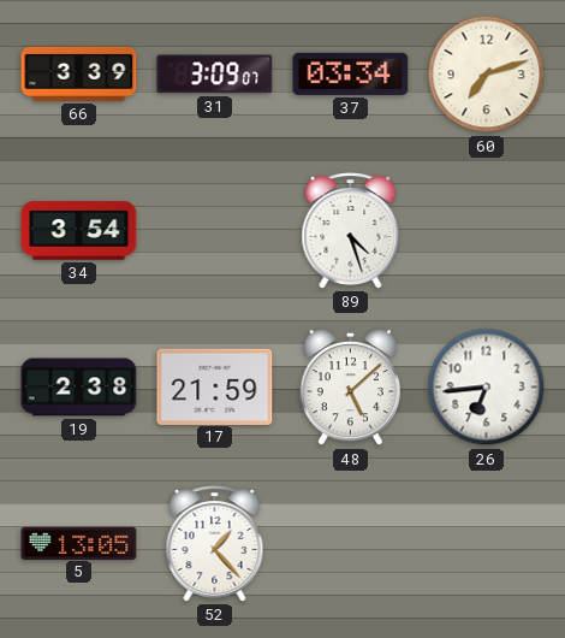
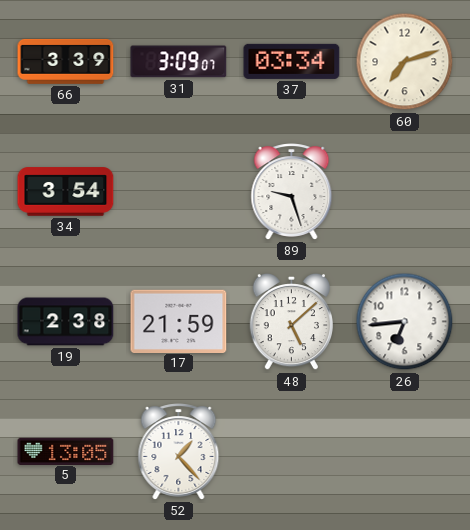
89: 4:27 -> 9:27
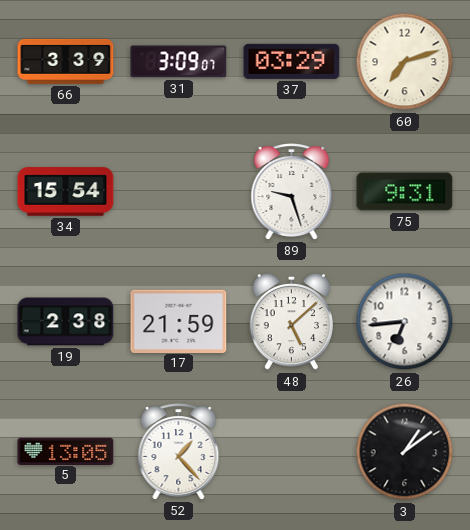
37: 03:34 -> 03:29
34: 3:54 -> 15:54
75: none -> 9:31
3: none -> 1:09
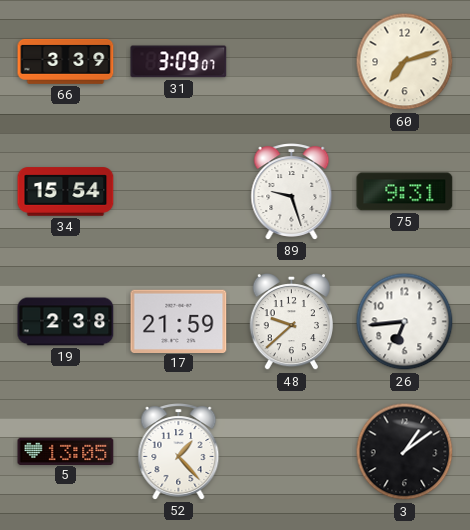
37: 03:29 -> none
48: 5:08 -> 9:38
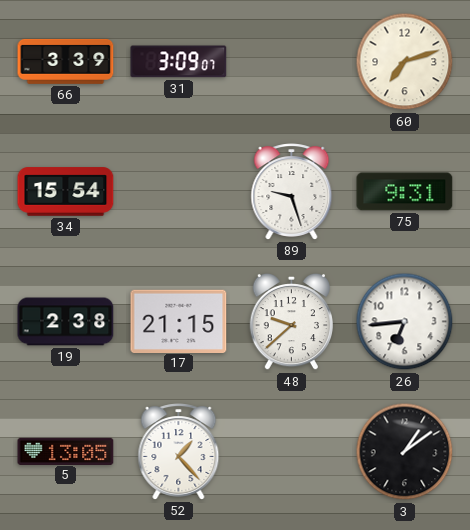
17: 21:59 -> 21:15
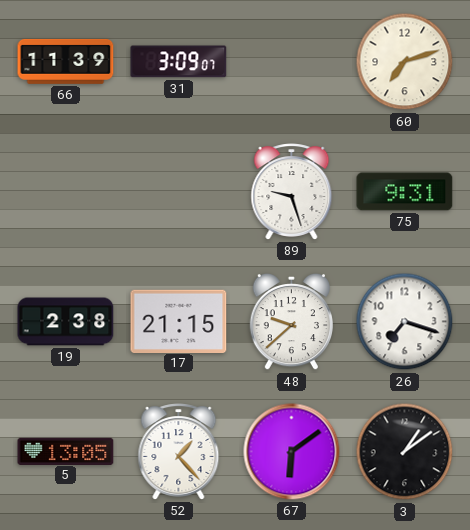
66: 3:39 -> 11:39
34: 15:54 -> none
26: 6:44 -> 7:18
67: none -> 6:09
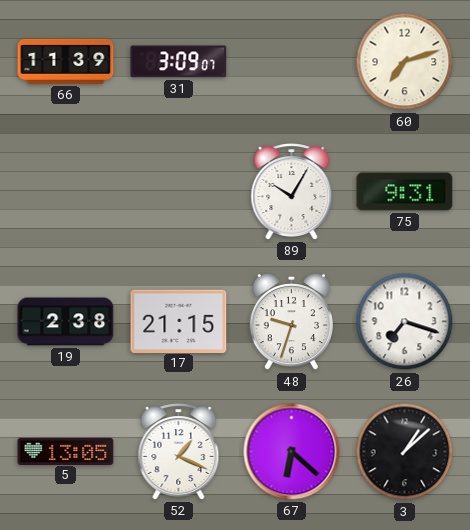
89: 9:27 -> 10:05
48: 9:38 -> 9:33
52: 1:23 -> 1:19
67: 6:09 -> 6:22
3: 1:09 -> 1:08
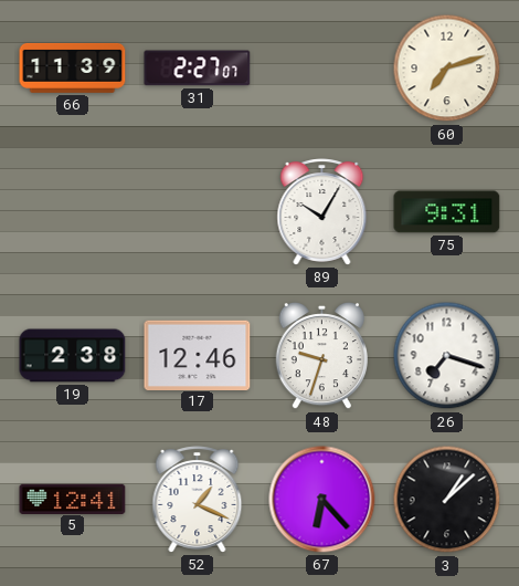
31: 3:09 -> 2:27
17: 21:15 -> 12:46
5: 13:05 -> 12:41
67: 6:22 -> 6:23
